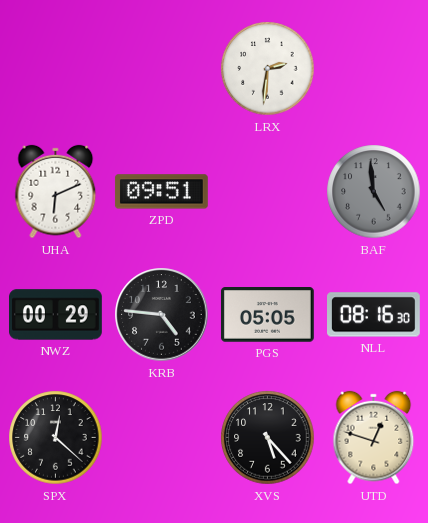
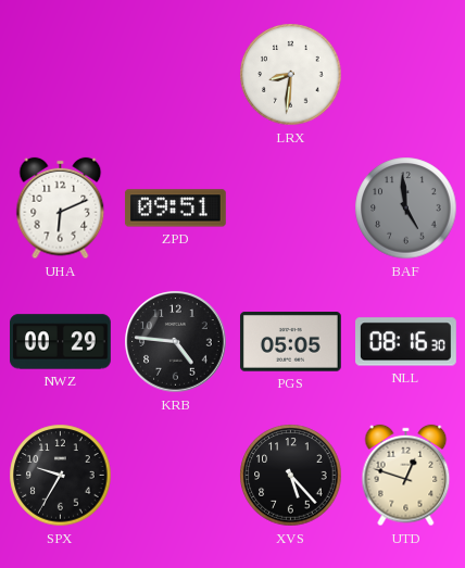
LRX: 2:31 -> 8:31
SPX: 12:22 -> 9:35
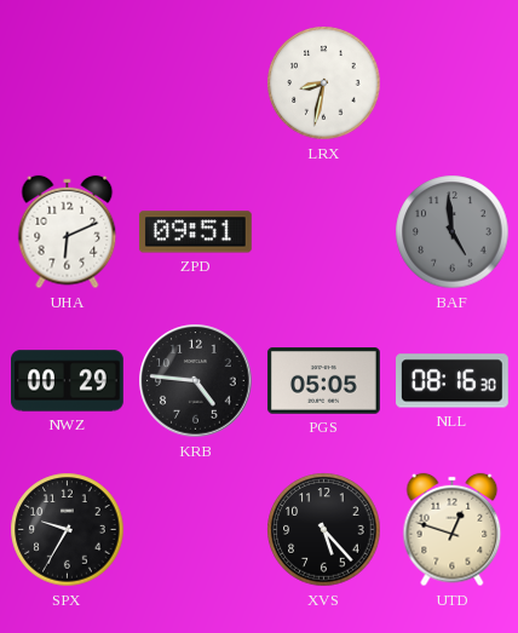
LRX: 8:31 -> 8:32
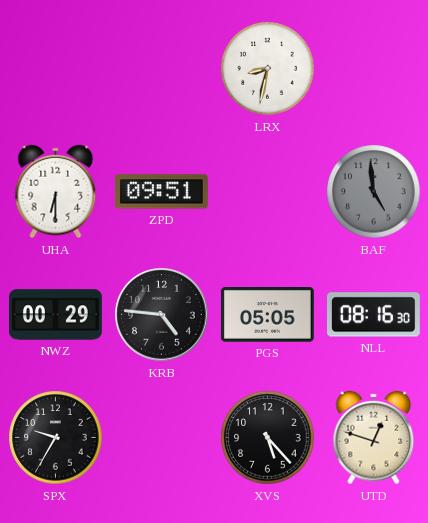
UHA: 6:11 -> 6:30
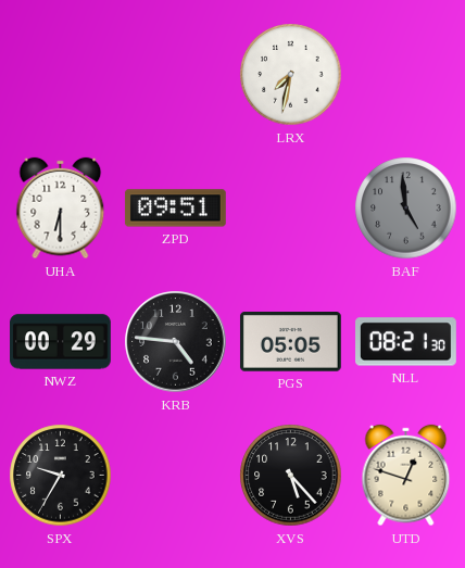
LRX: 8:32 -> 7:32
NLL: 08:16 -> 08:21
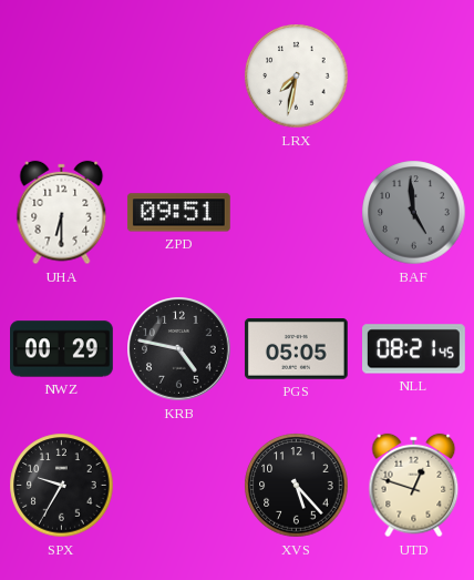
KRB: 4:46 -> 4:47
NLL: 08:21:30 -> 08:21:45
